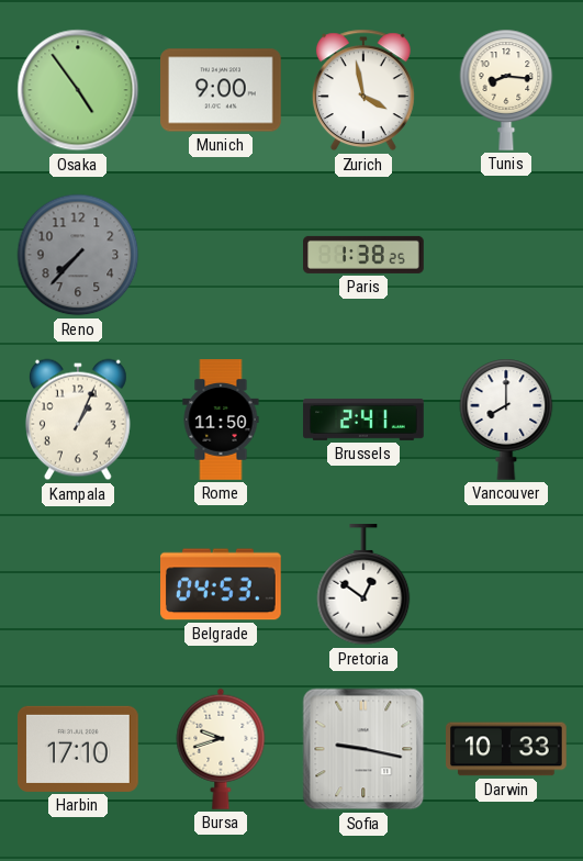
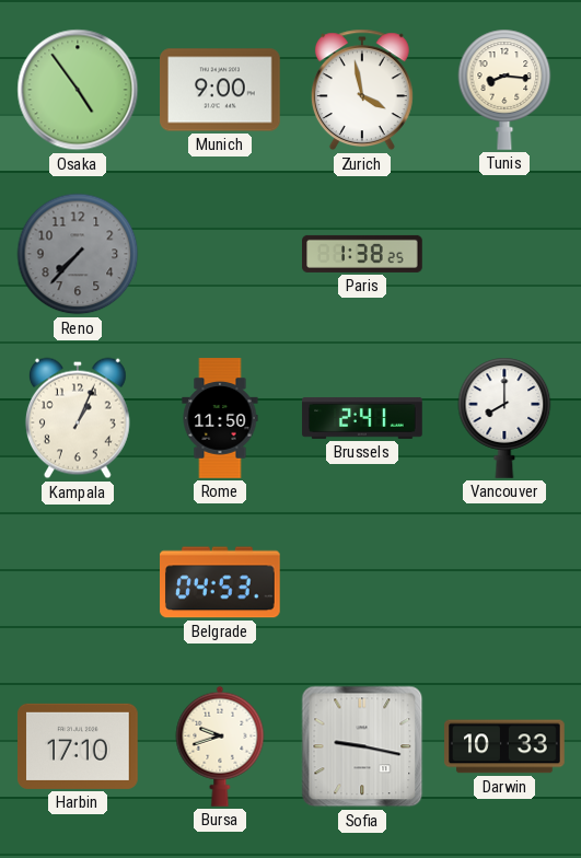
Pretoria: 12:51 -> none
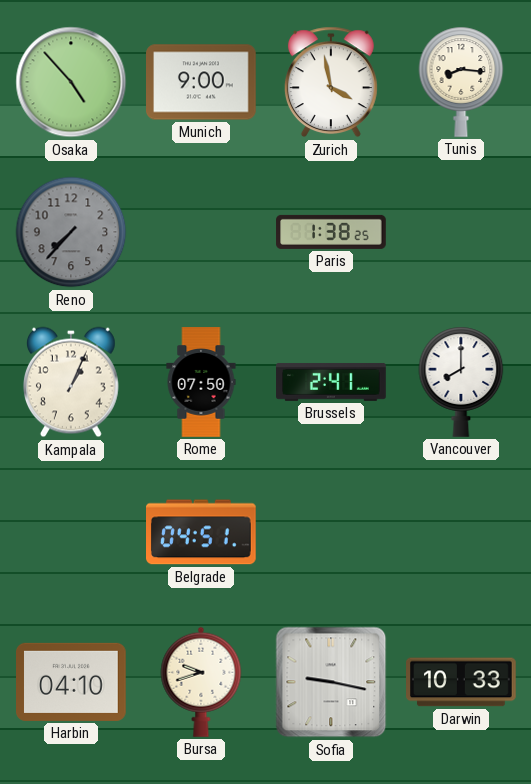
Osaka: 4:54 -> 4:53
Rome: 11:50 -> 07:50
Belgrade: 04:53 -> 04:51
Harbin: 17:10 -> 04:10
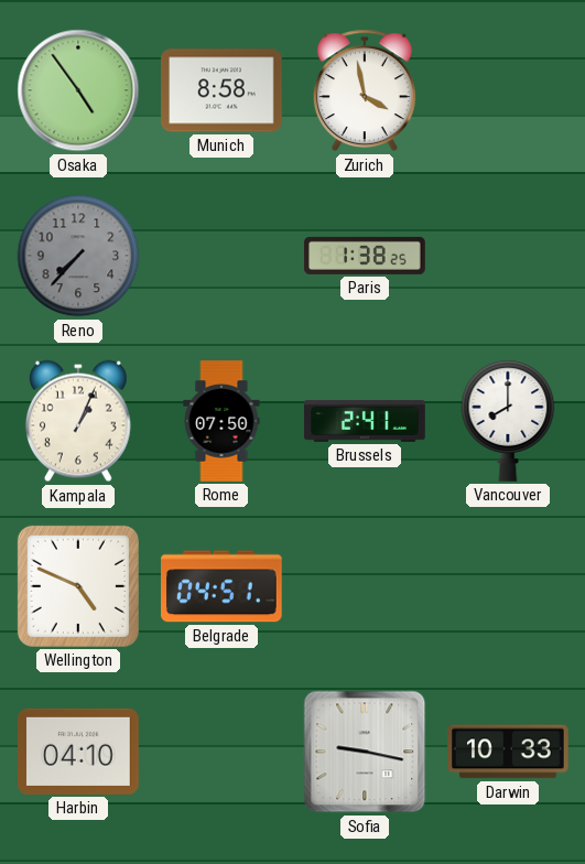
Osaka: 4:53 -> 4:54
Munich: 9:00 -> 8:58
Tunis: 8:16 -> none
Wellington: none -> 4:49
Bursa: 9:42 -> none
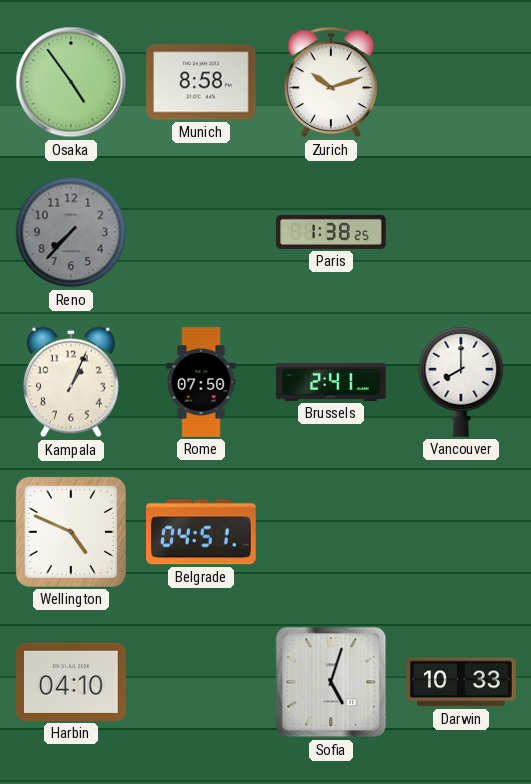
Zurich: 3:58 -> 10:12
Sofia: 9:17 -> 5:03
